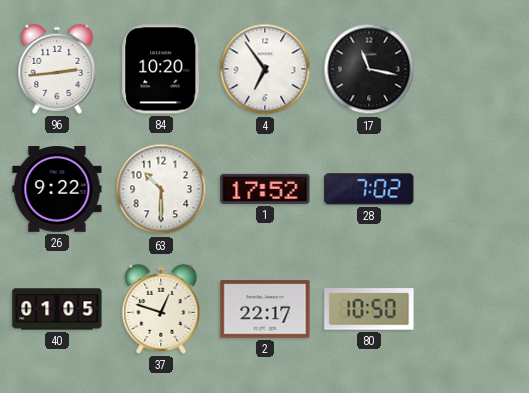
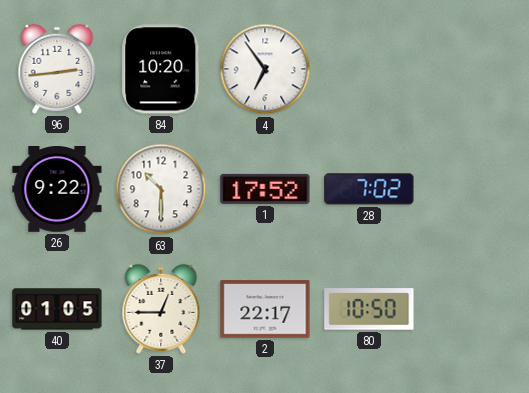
17: 11:17 -> none
37: 12:48 -> 12:45
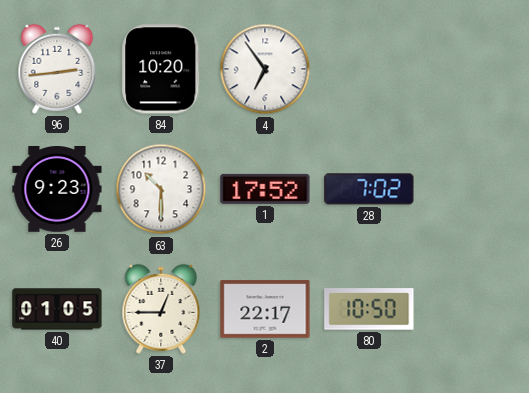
26: 9:22 -> 9:23
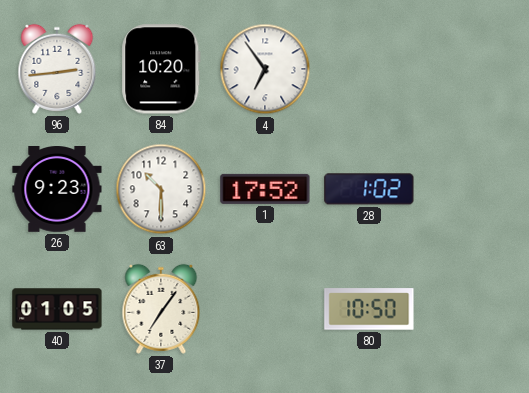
28: 7:02 -> 1:02
37: 12:45 -> 7:06
2: 22:17 -> none
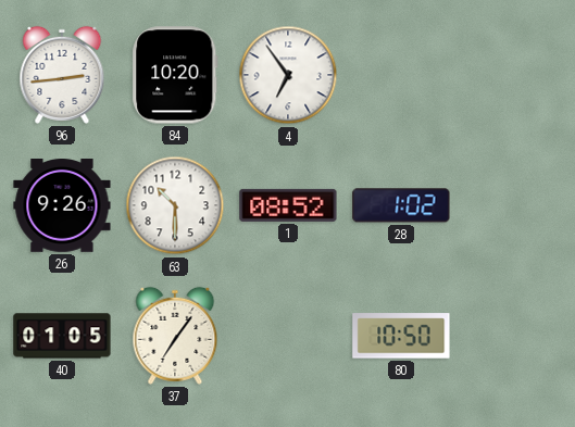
26: 9:23 -> 9:26
1: 17:52 -> 08:52
